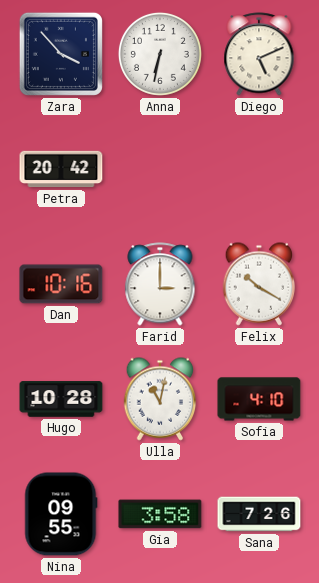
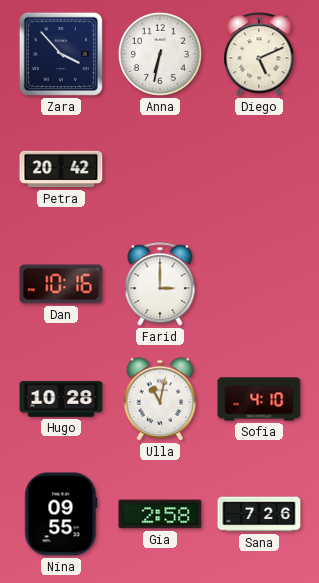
Felix: 10:20 -> none
Gia: 3:58 -> 2:58
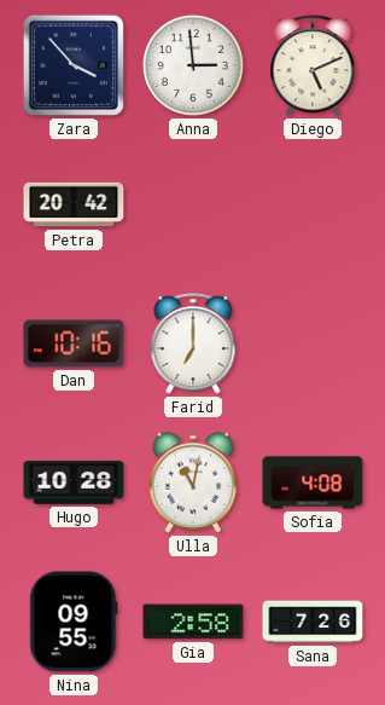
Anna: 6:32 -> 2:59
Farid: 3:00 -> 7:00
Sofia: 4:10 -> 4:08
